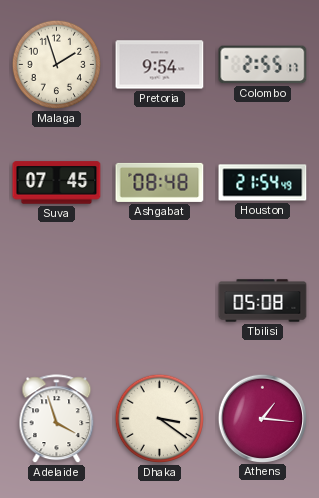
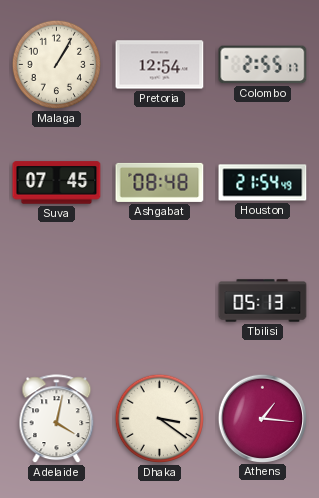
Malaga: 1:57 -> 1:05
Pretoria: 9:54 -> 12:54
Tbilisi: 05:08 -> 05:13
Adelaide: 3:57 -> 4:02
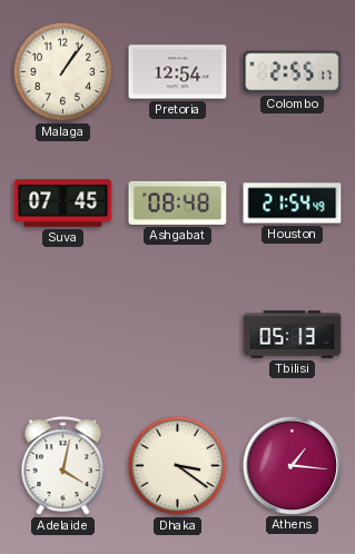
Malaga: 1:05 -> 1:06
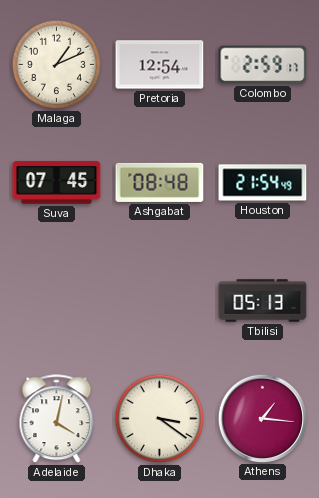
Malaga: 1:06 -> 1:11
Colombo: 2:55 -> 2:59
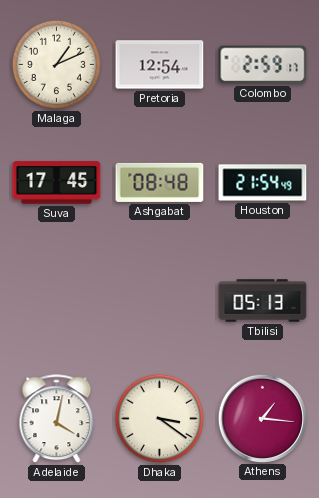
Suva: 07:45 -> 17:45
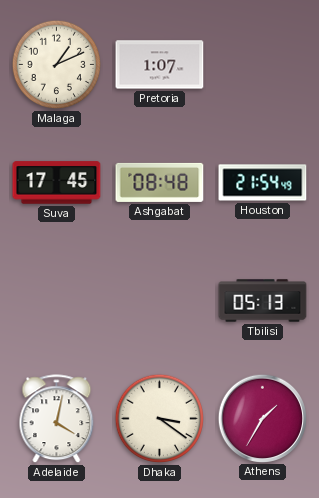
Pretoria: 12:54 -> 1:07
Colombo: 2:59 -> none
Athens: 1:16 -> 1:35
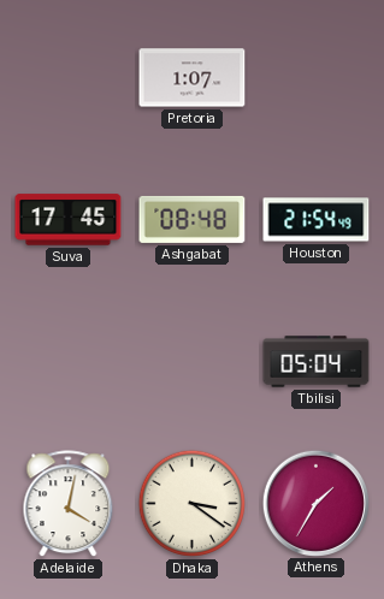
Malaga: 1:11 -> none
Tbilisi: 05:13 -> 05:04
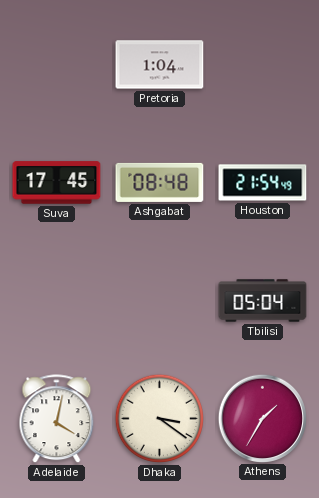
Pretoria: 1:07 -> 1:04
